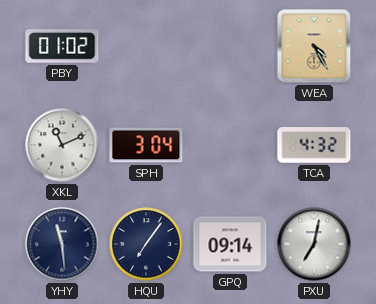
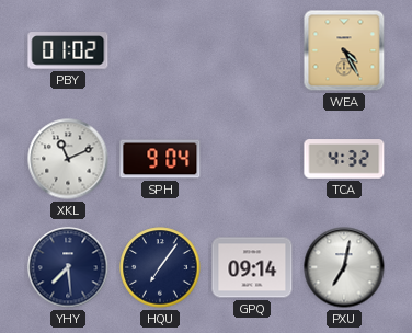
SPH: 3:04 -> 9:04
YHY: 11:29 -> 7:29
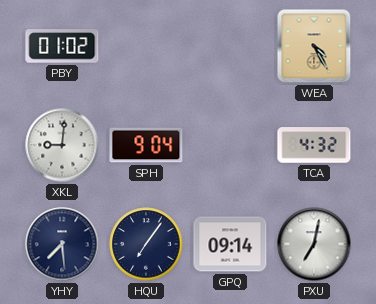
XKL: 11:11 -> 9:01
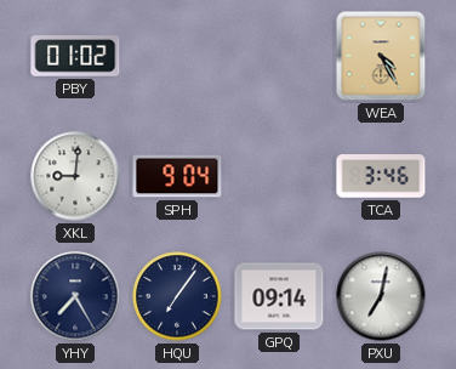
TCA: 4:32 -> 3:46
YHY: 7:29 -> 7:25
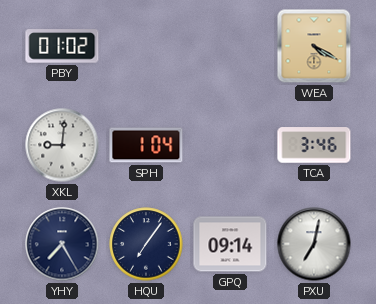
WEA: 4:25 -> 4:20
SPH: 9:04 -> 1:04
